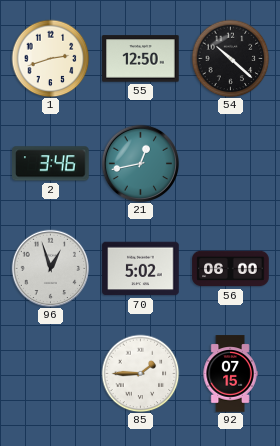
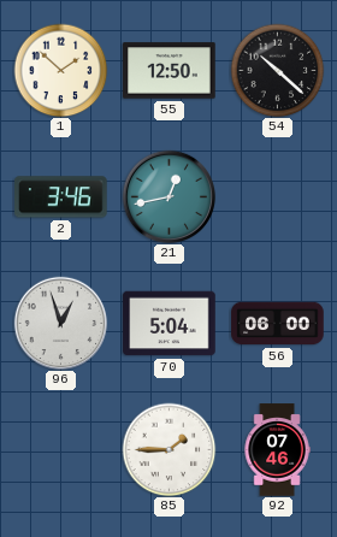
1: 2:42 -> 1:52
70: 5:02 -> 5:04
92: 07:15 -> 07:46
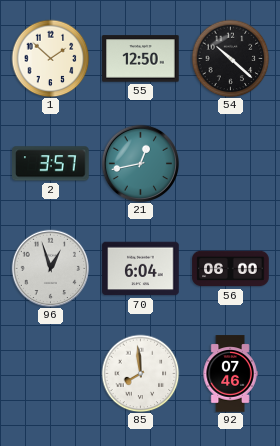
2: 3:46 -> 3:57
70: 5:04 -> 6:04
85: 1:45 -> 7:59
